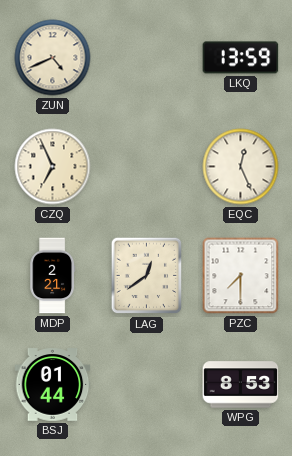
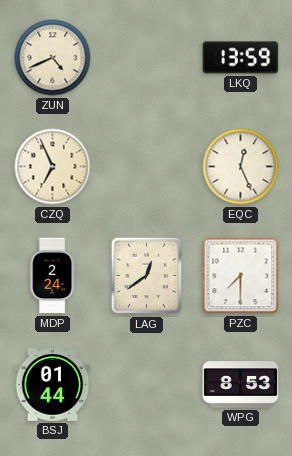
MDP: 2:21 -> 2:24
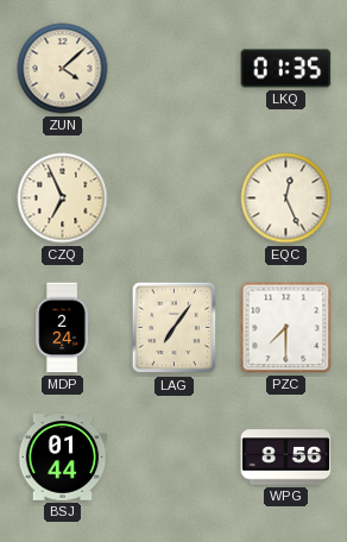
ZUN: 4:41 -> 4:08
LKQ: 13:59 -> 01:35
LAG: 12:39 -> 7:06
WPG: 8:53 -> 8:56
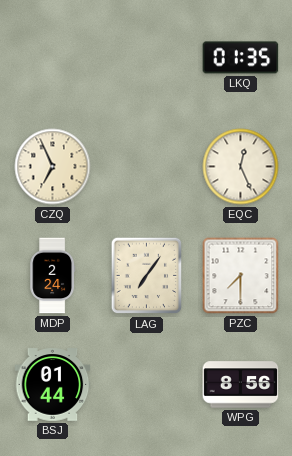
ZUN: 4:08 -> none
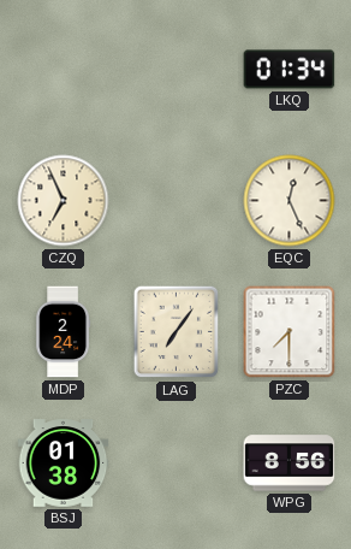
LKQ: 01:35 -> 01:34
BSJ: 01:44 -> 01:38
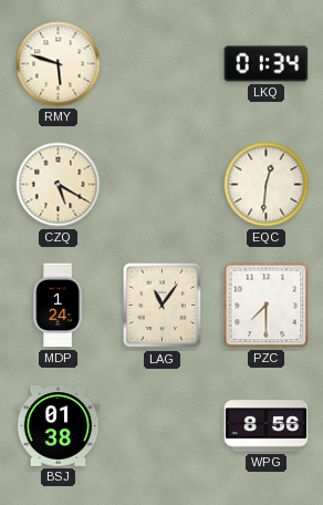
RMY: none -> 5:48
CZQ: 6:56 -> 5:20
EQC: 12:26 -> 12:31
MDP: 2:24 -> 1:24
LAG: 7:06 -> 11:06
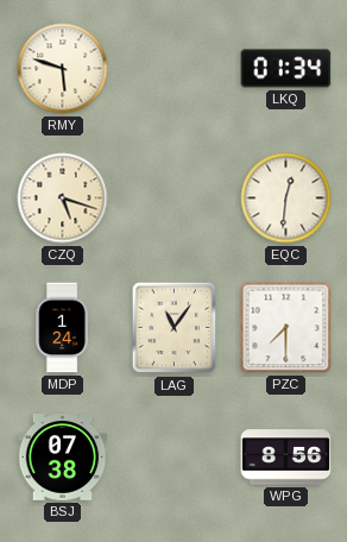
CZQ: 5:20 -> 5:18
BSJ: 01:38 -> 07:38
